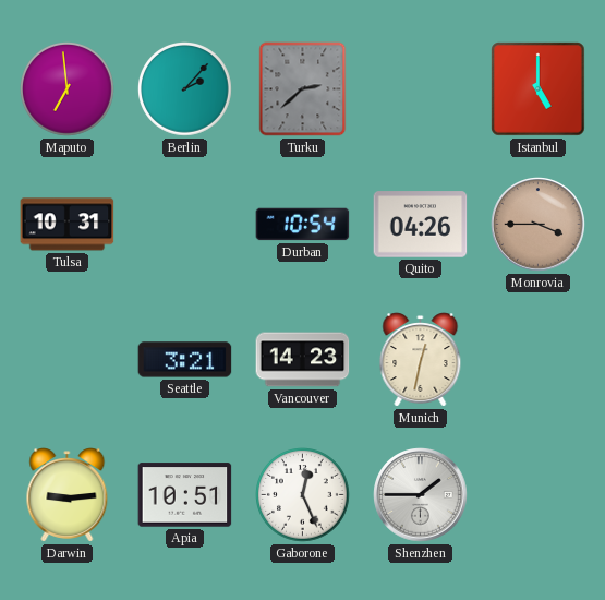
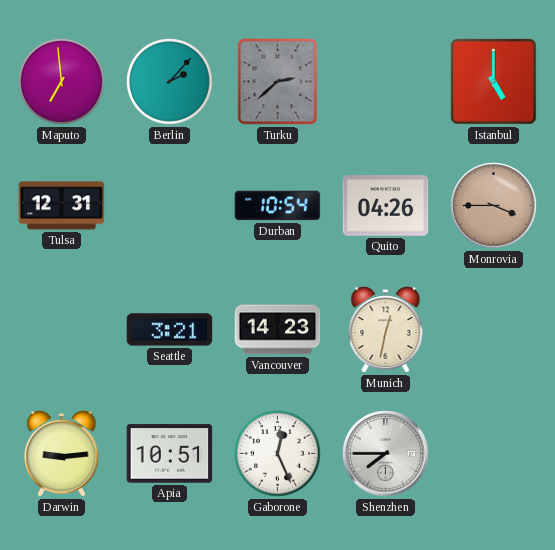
Tulsa: 10:31 -> 12:31
Shenzhen: 1:45 -> 7:45
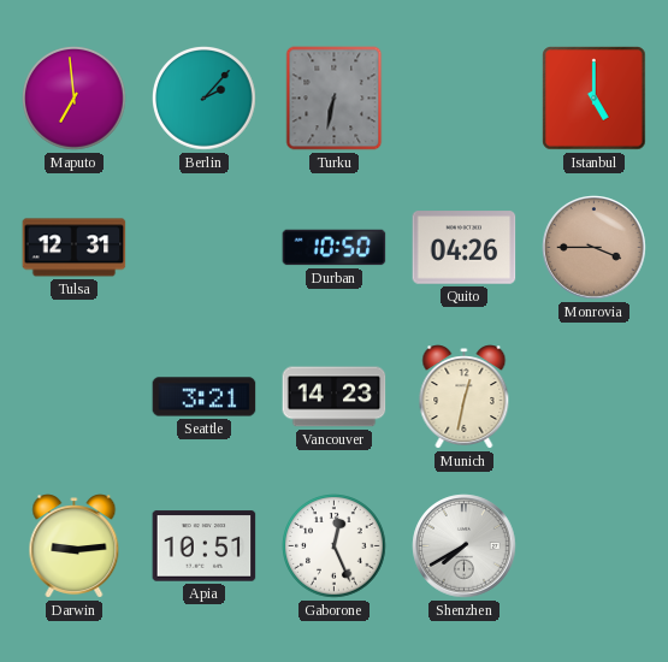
Turku: 2:38 -> 6:32
Durban: 10:54 -> 10:50
Shenzhen: 7:45 -> 7:40
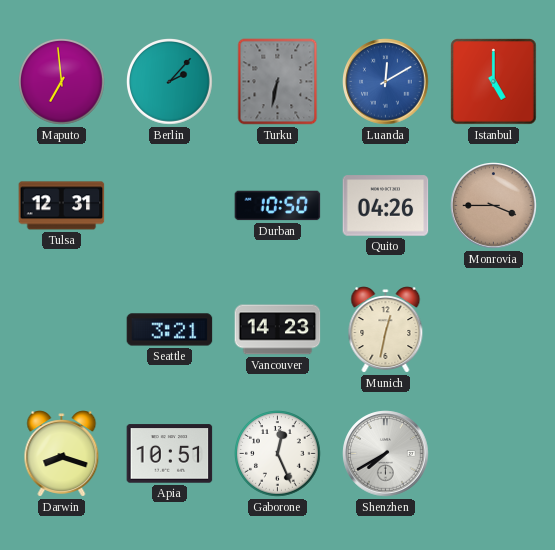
Luanda: none -> 12:10
Darwin: 9:14 -> 8:18
